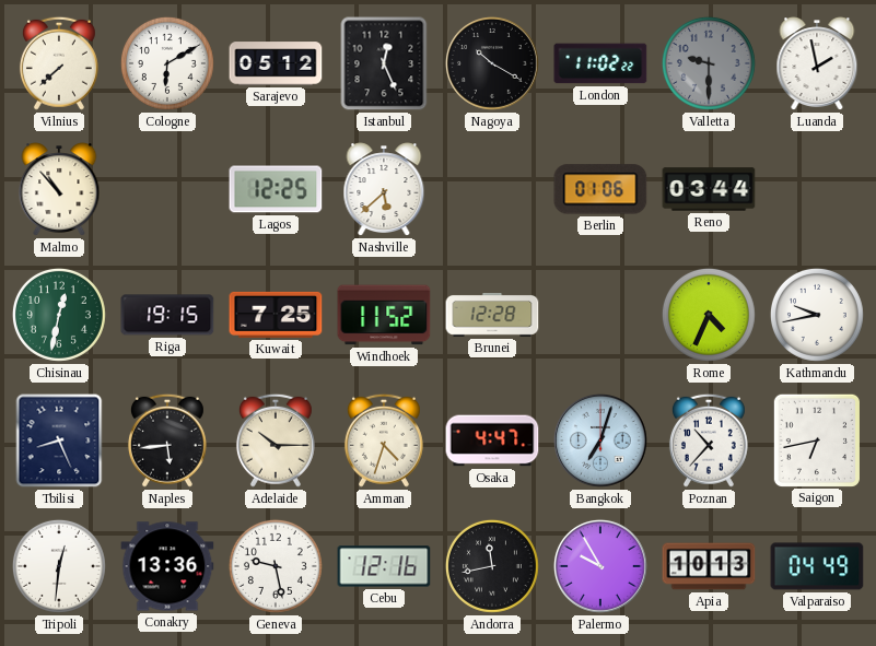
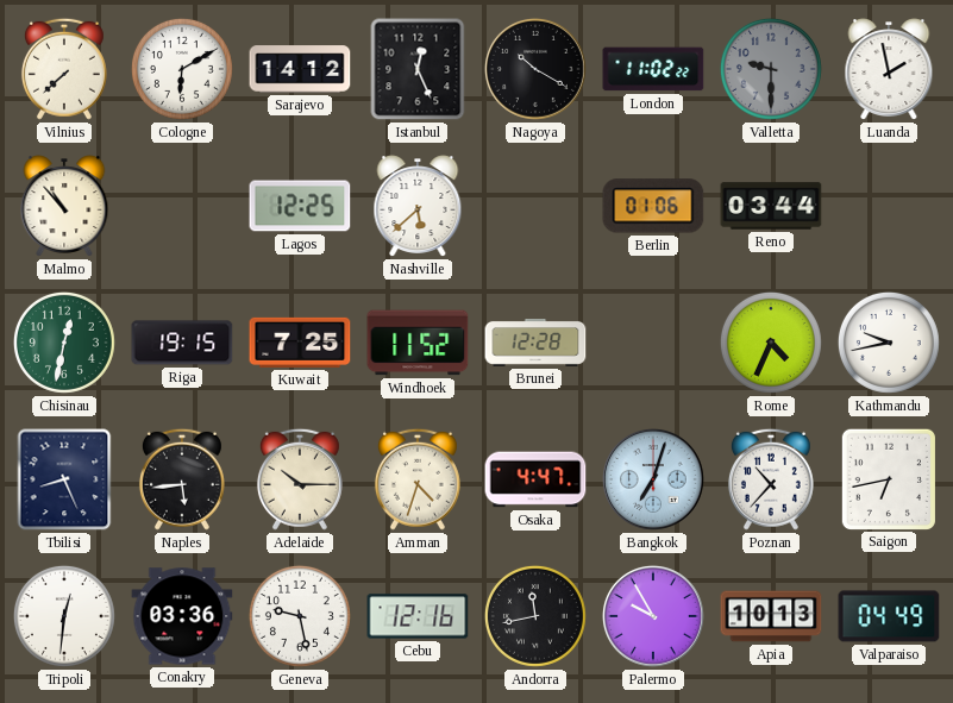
Sarajevo: 05:12 -> 14:12
Conakry: 13:36 -> 03:36
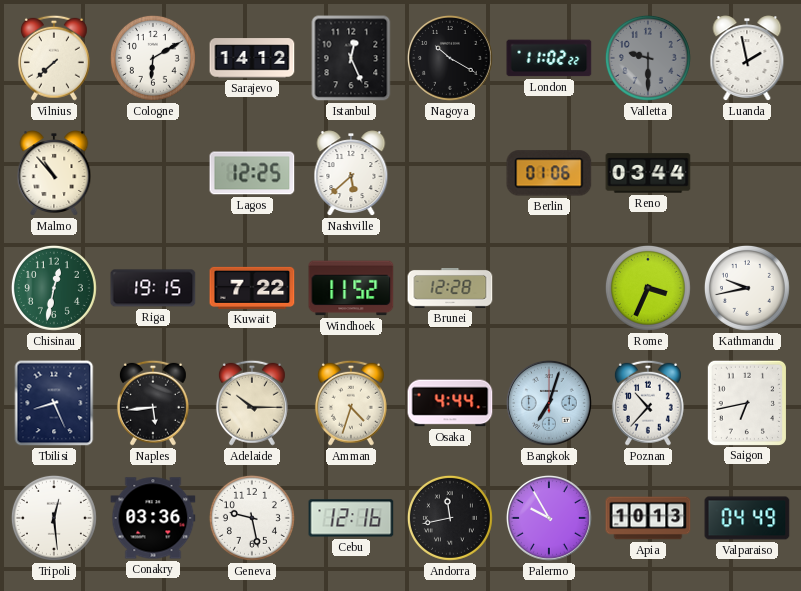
Kuwait: 7:25 -> 7:22
Rome: 4:34 -> 3:34
Osaka: 4:47 -> 4:44
Tripoli: 12:31 -> 12:29
